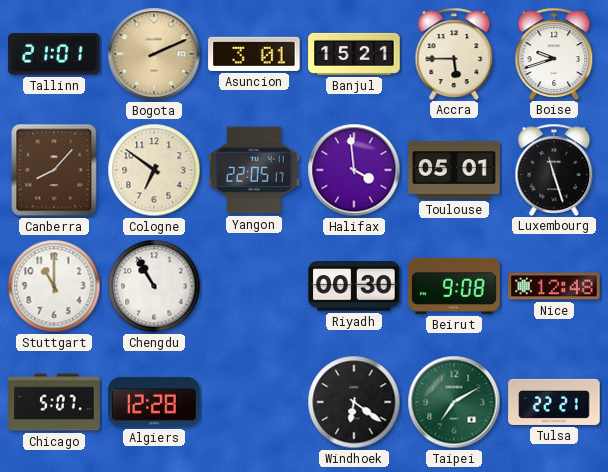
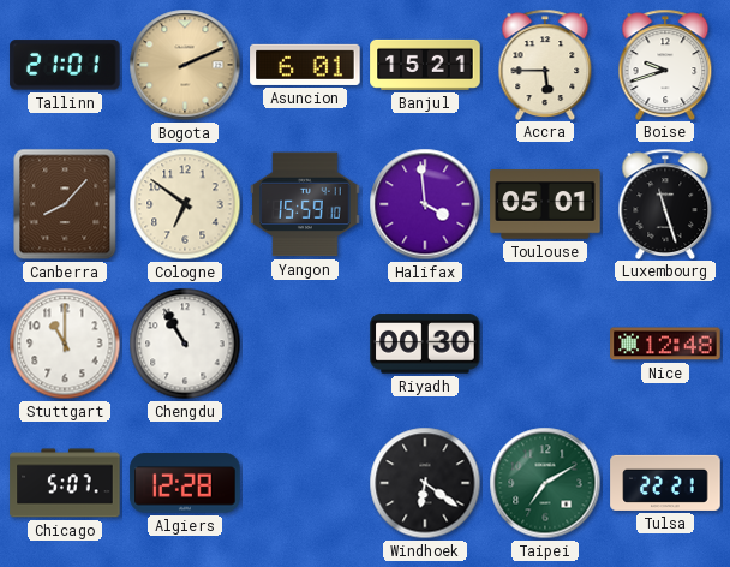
Asuncion: 3:01 -> 6:01
Yangon: 22:05 -> 15:59
Beirut: 9:08 -> none
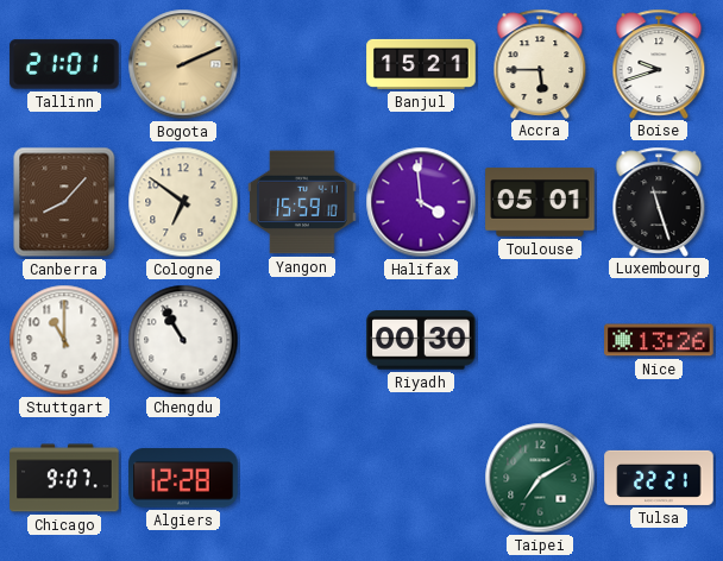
Asuncion: 6:01 -> none
Nice: 12:48 -> 13:26
Chicago: 5:07 -> 9:07
Windhoek: 6:21 -> none
